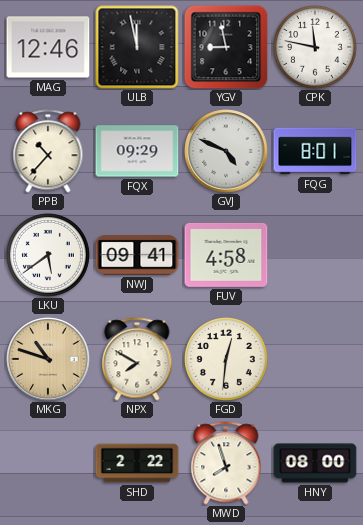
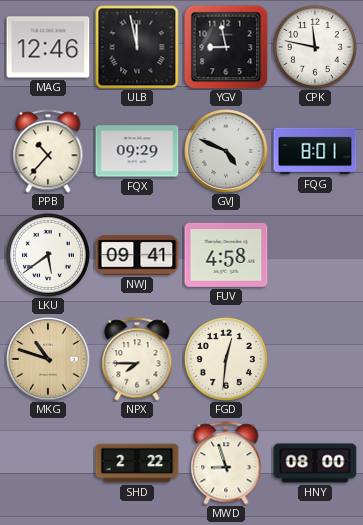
NPX: 7:50 -> 7:45
MWD: 7:57 -> 8:57
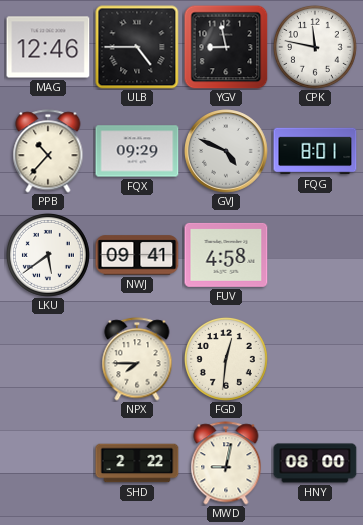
ULB: 11:58 -> 4:45
MKG: 10:48 -> none
MWD: 8:57 -> 9:02
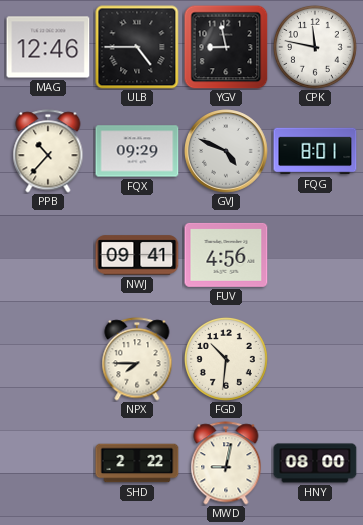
LKU: 5:39 -> none
FUV: 4:58 -> 4:56
FGD: 12:31 -> 10:31
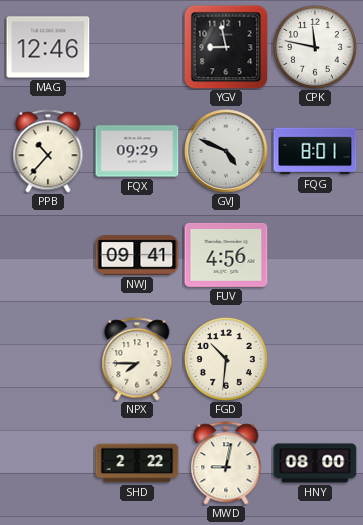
ULB: 4:45 -> none
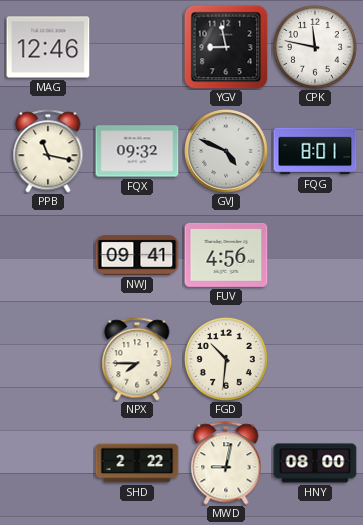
PPB: 10:37 -> 11:17
FQX: 09:29 -> 09:32
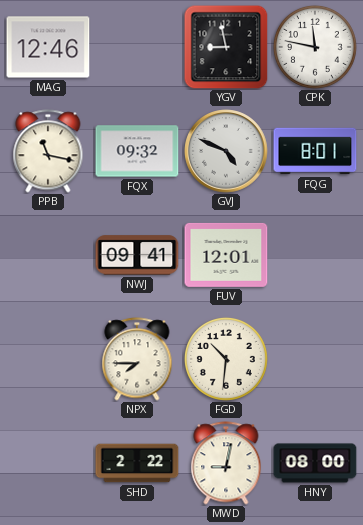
FUV: 4:56 -> 12:01
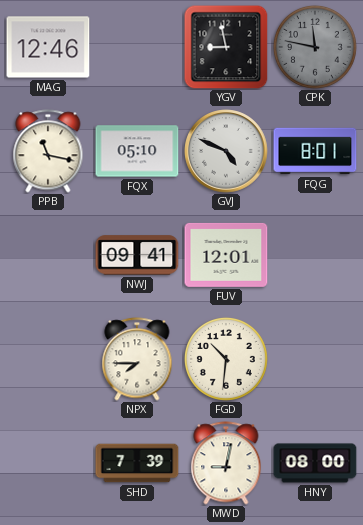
CPK dial: white -> grey
FQX: 09:32 -> 05:10
SHD: 2:22 -> 7:39
